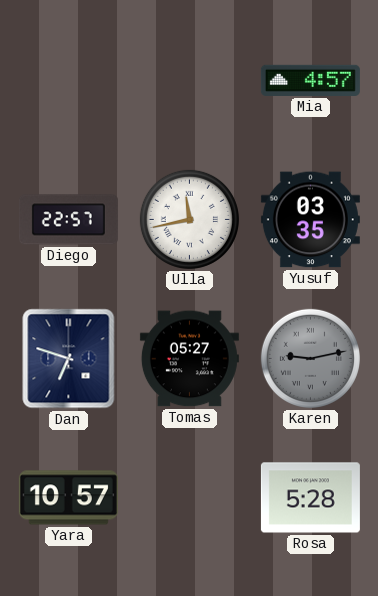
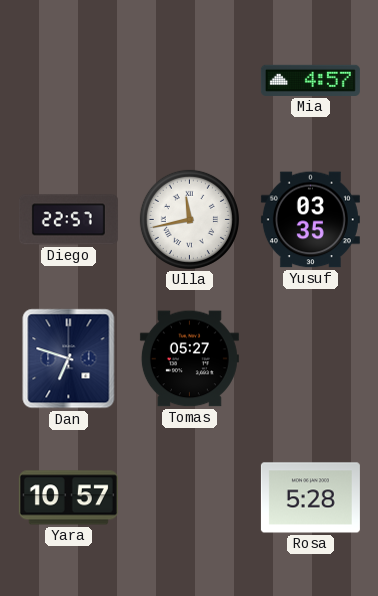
Karen: 9:13 -> none
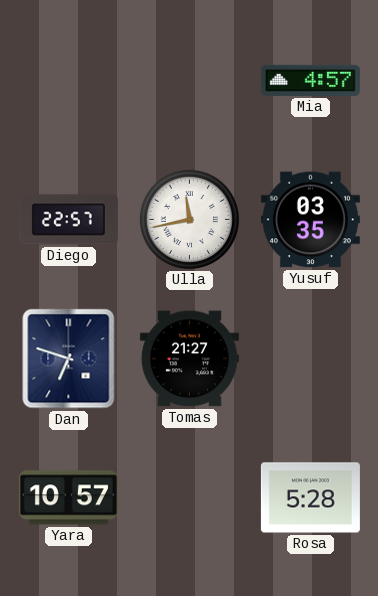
Tomas: 05:27 -> 21:27
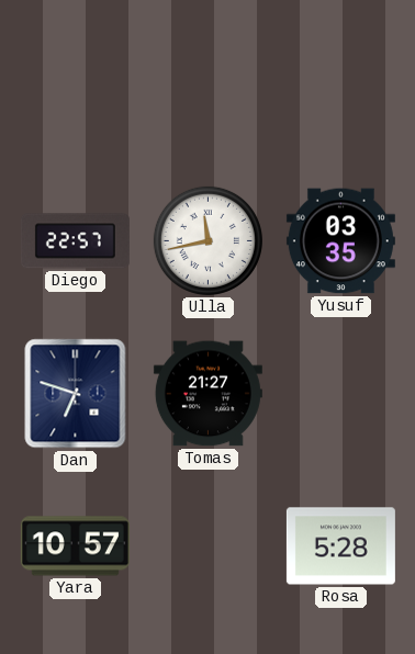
Mia: 4:57 -> none
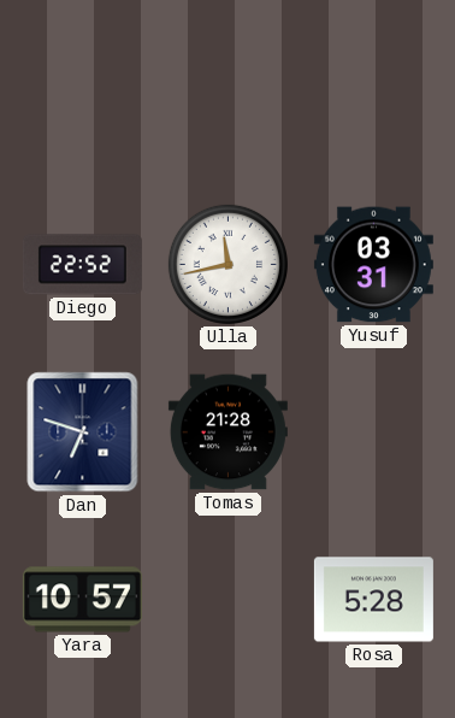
Diego: 22:57 -> 22:52
Yusuf: 03:35 -> 03:31
Tomas: 21:27 -> 21:28
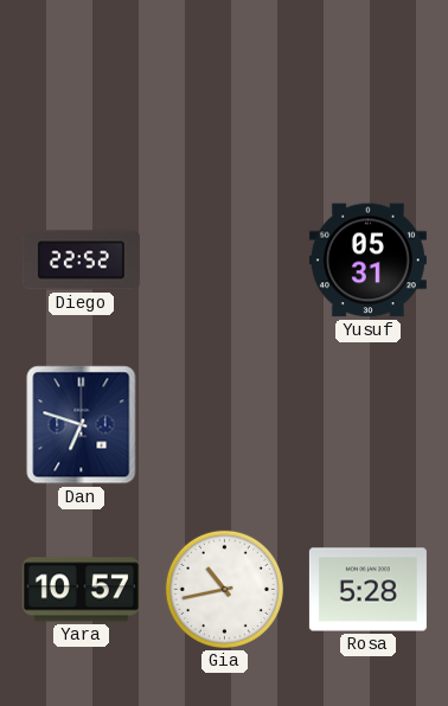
Ulla: 11:43 -> none
Yusuf: 03:31 -> 05:31
Tomas: 21:28 -> none
Gia: none -> 10:43
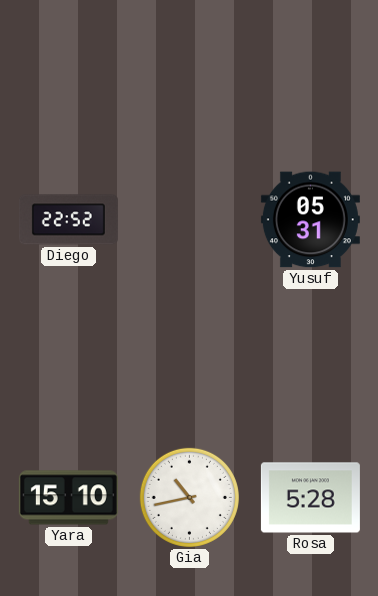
Dan: 6:48 -> none
Yara: 10:57 -> 15:10
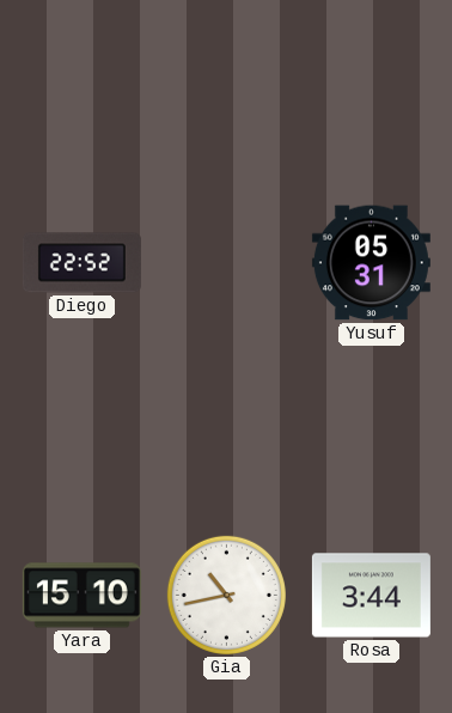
Rosa: 5:28 -> 3:44
